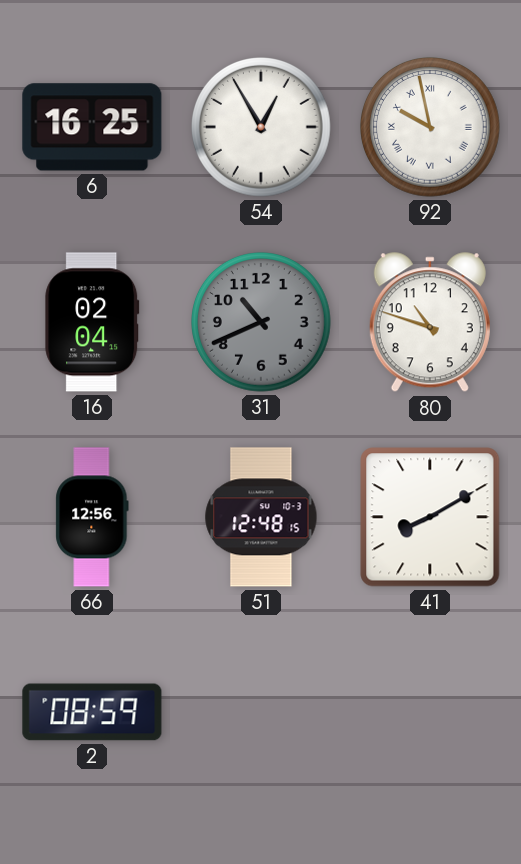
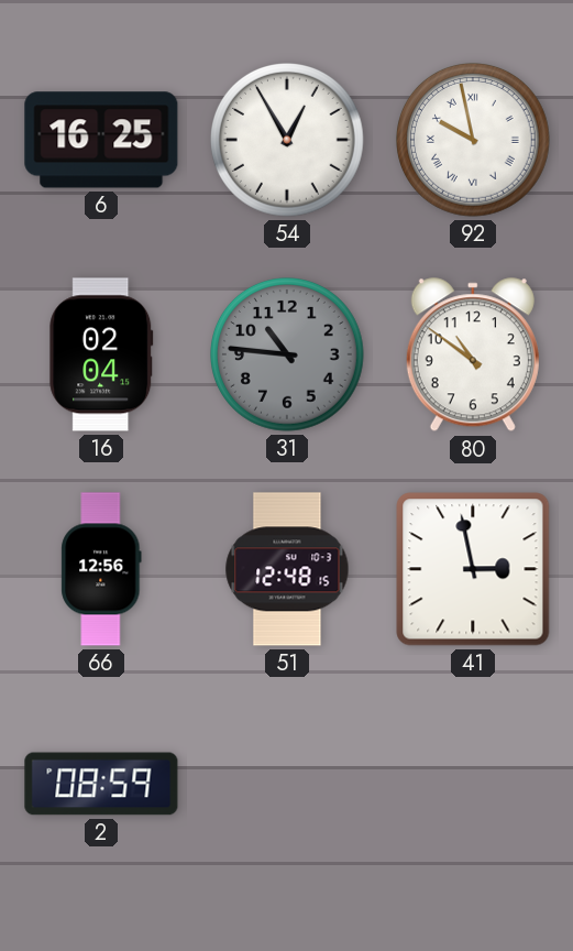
31: 10:41 -> 10:46
80: 10:48 -> 10:51
41: 8:10 -> 2:58
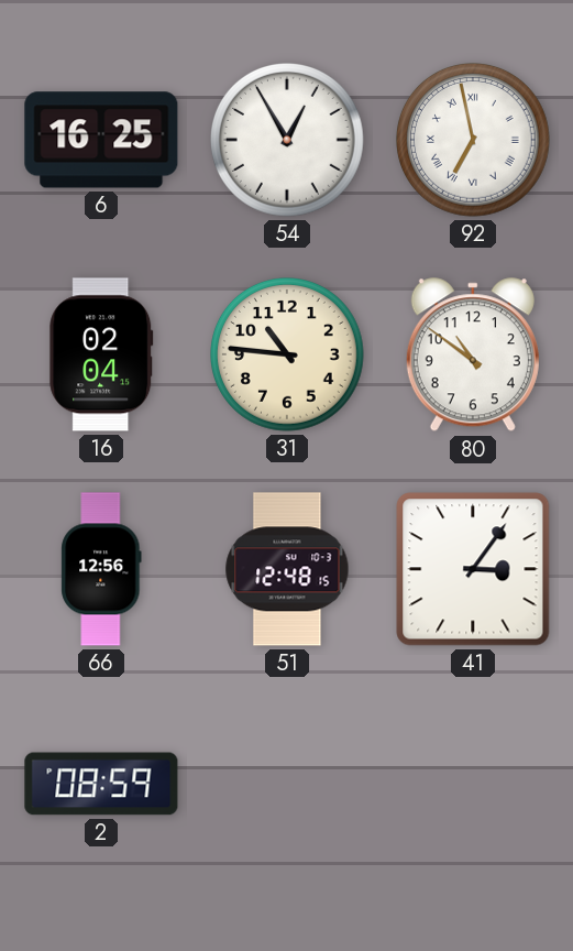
92: 9:58 -> 6:58
31 dial: grey -> cream
41: 2:58 -> 3:06
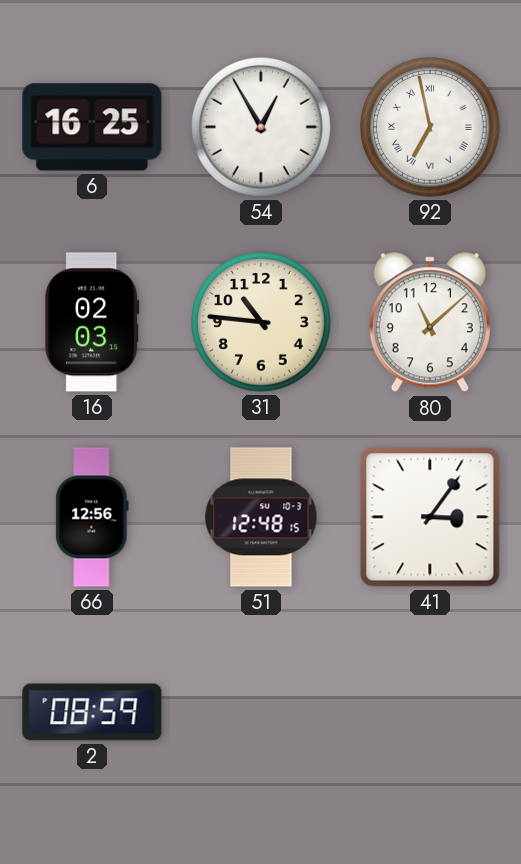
16: 02:04 -> 02:03
80: 10:51 -> 11:08
